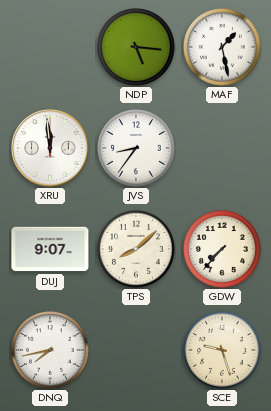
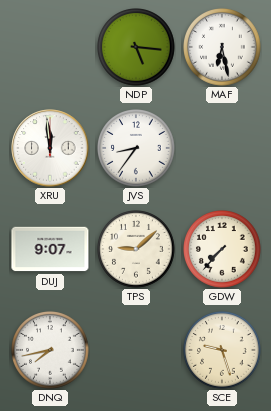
MAF: 1:28 -> 6:28
TPS: 8:08 -> 9:08
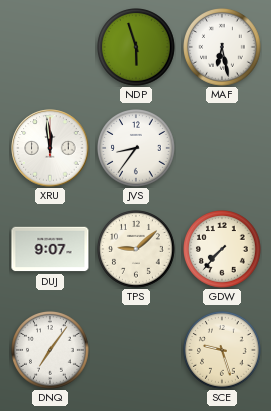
NDP: 5:16 -> 5:57
DNQ: 7:43 -> 7:06
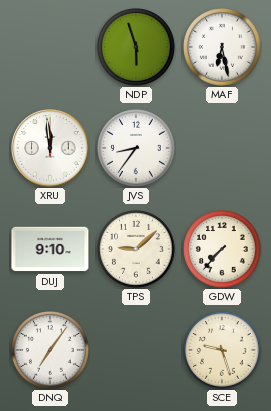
DUJ: 9:07 -> 9:10
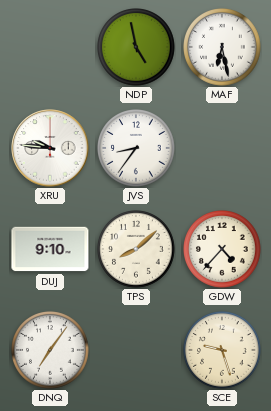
NDP: 5:57 -> 4:58
XRU: 11:59 -> 9:46
TPS: 9:08 -> 8:08
GDW: 7:37 -> 4:37
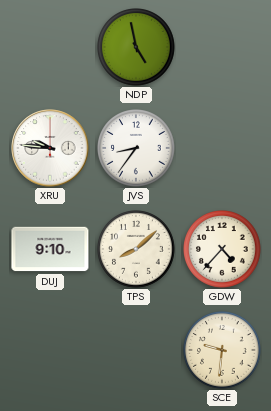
MAF: 6:28 -> none
DNQ: 7:06 -> none
SCE: 9:27 -> 9:31
